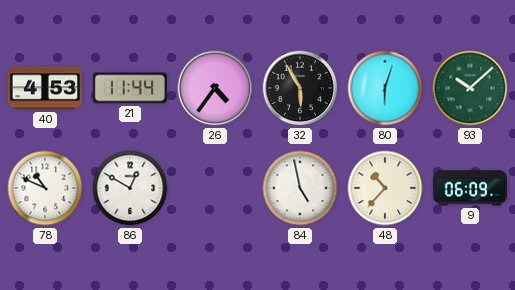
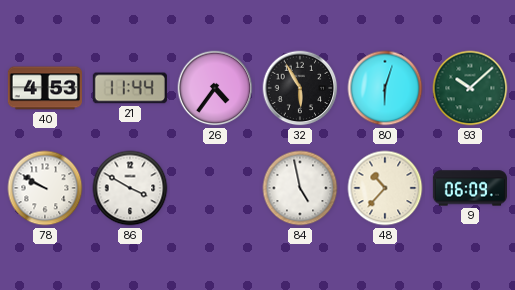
78: 10:49 -> 9:50
86: 12:50 -> 3:50
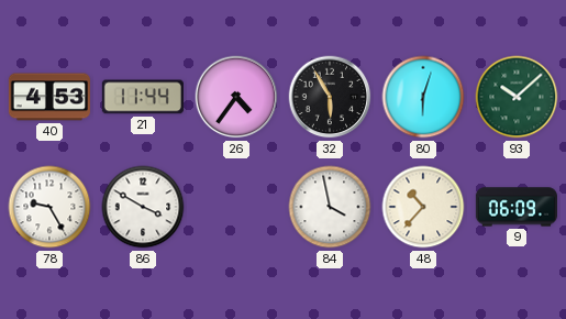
78: 9:50 -> 9:25
84: 4:58 -> 3:58
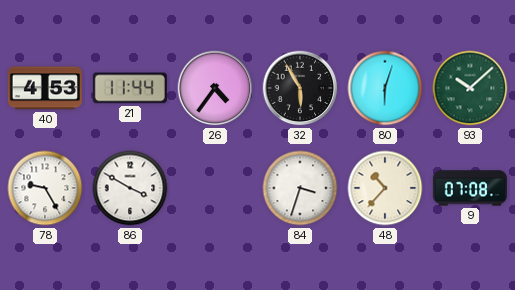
84: 3:58 -> 3:33
9: 06:09 -> 07:08
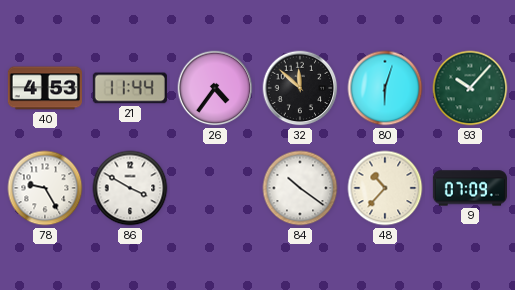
32: 5:55 -> 11:52
93: 10:08 -> 10:07
84: 3:33 -> 10:21
9: 07:08 -> 07:09
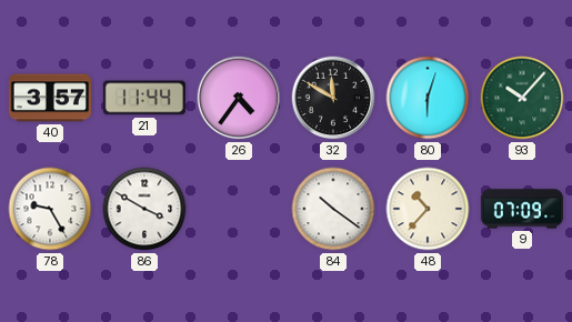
40: 4:53 -> 3:57
32: 11:52 -> 11:50
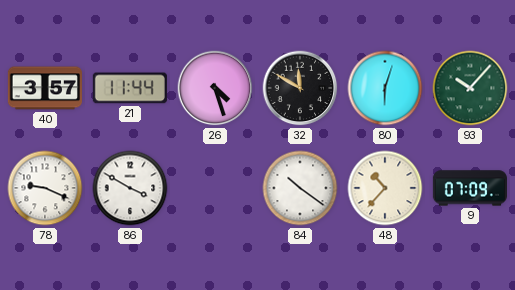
26: 4:36 -> 4:27
78: 9:25 -> 9:19
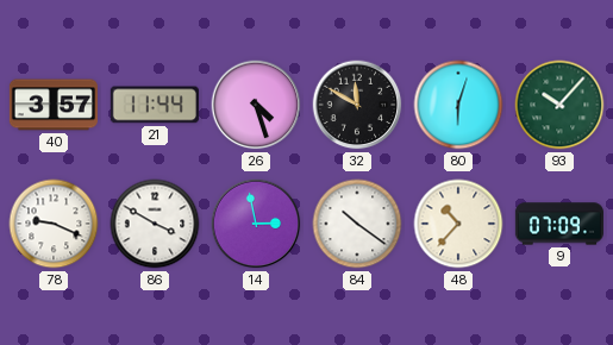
14: none -> 2:58
